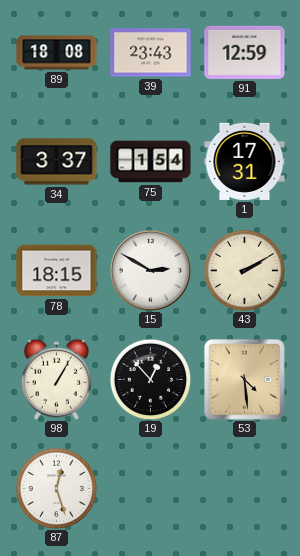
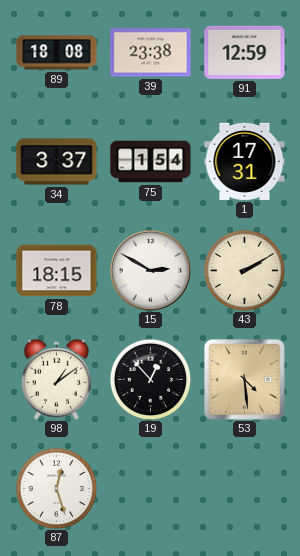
39: 23:43 -> 23:38
98: 1:05 -> 1:09
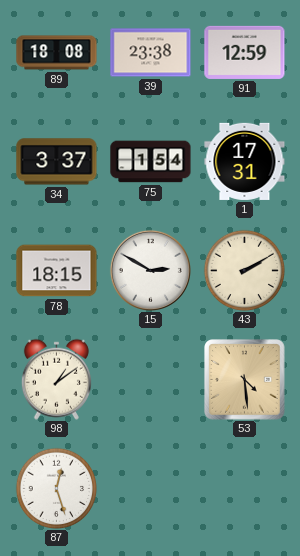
19: 12:53 -> none
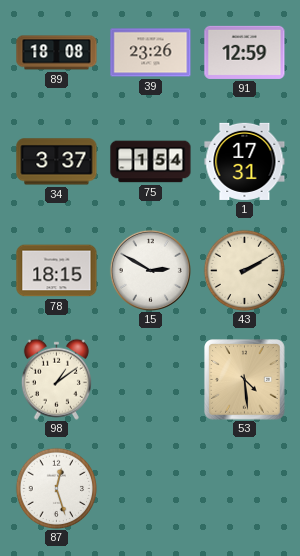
39: 23:38 -> 23:26
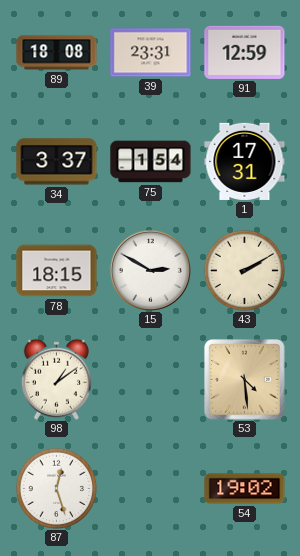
39: 23:26 -> 23:31
54: none -> 19:02
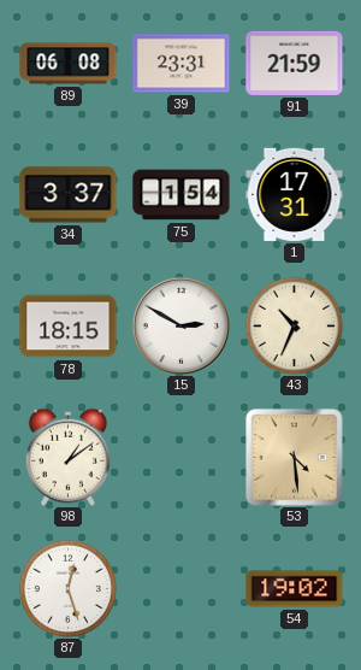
89: 18:08 -> 06:08
91: 12:59 -> 21:59
43: 2:10 -> 10:34
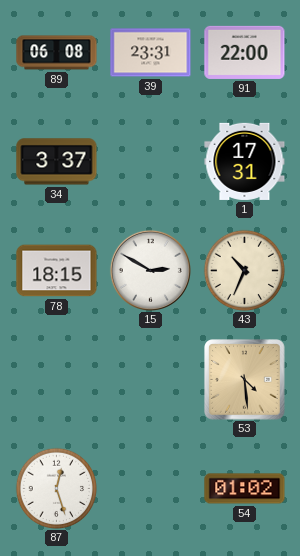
91: 21:59 -> 22:00
75: 1:54 -> none
98: 1:09 -> none
54: 19:02 -> 01:02
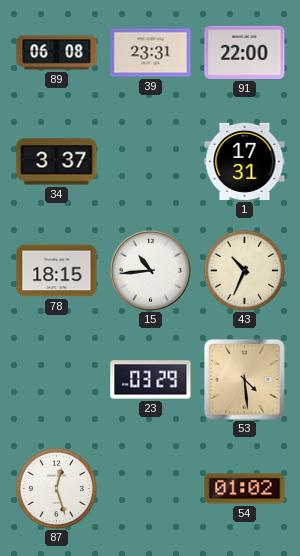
15: 2:50 -> 10:44
23: none -> 03:29
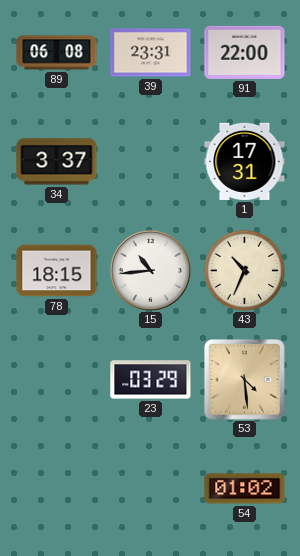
87: 12:27 -> none
